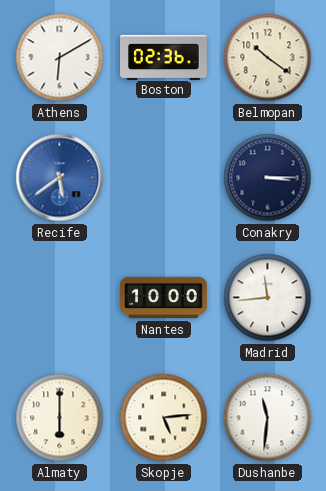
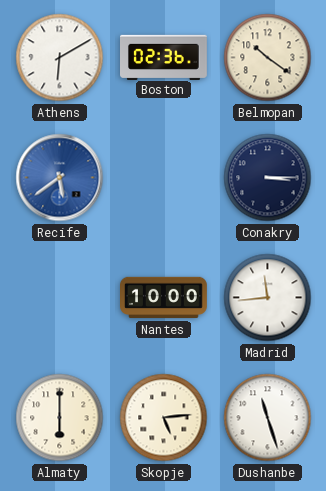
Dushanbe: 11:31 -> 11:27
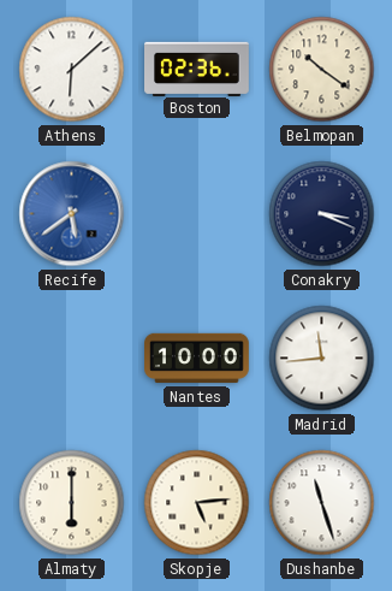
Athens: 6:10 -> 6:08
Conakry: 3:15 -> 3:19
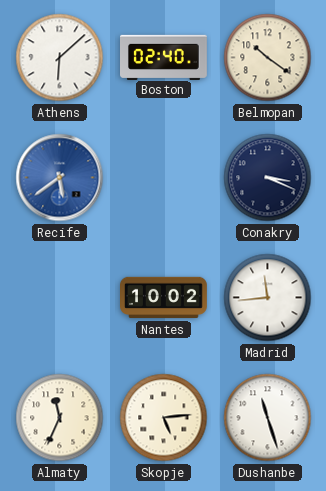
Boston: 02:36 -> 02:40
Nantes: 10:00 -> 10:02
Almaty: 6:00 -> 11:34
